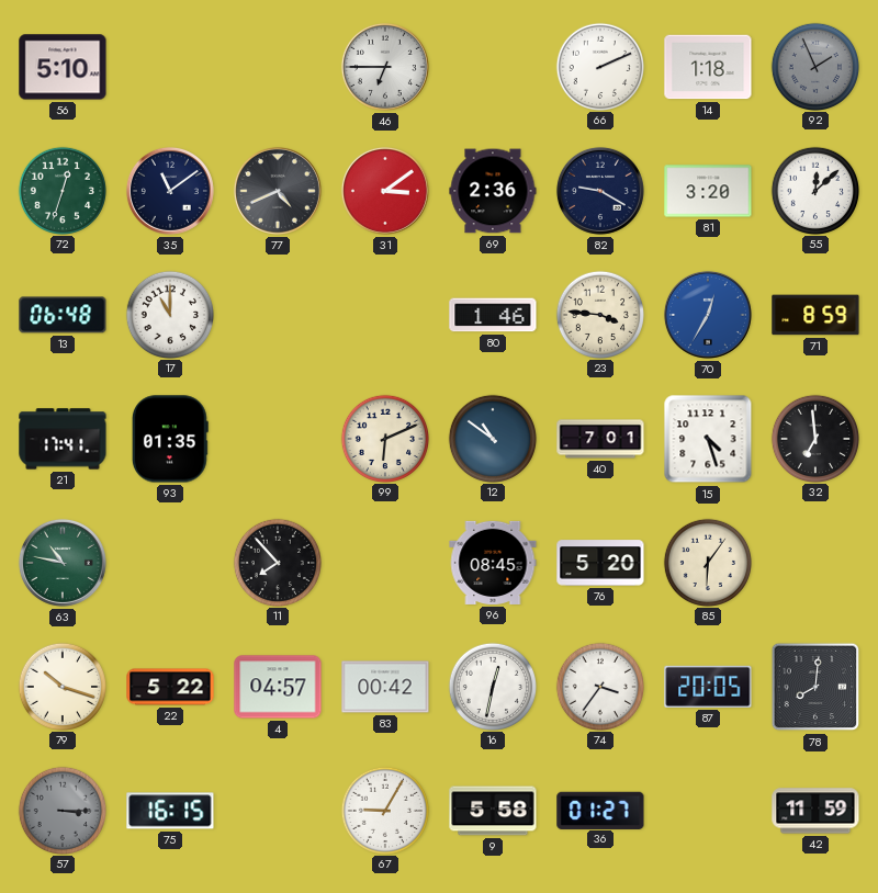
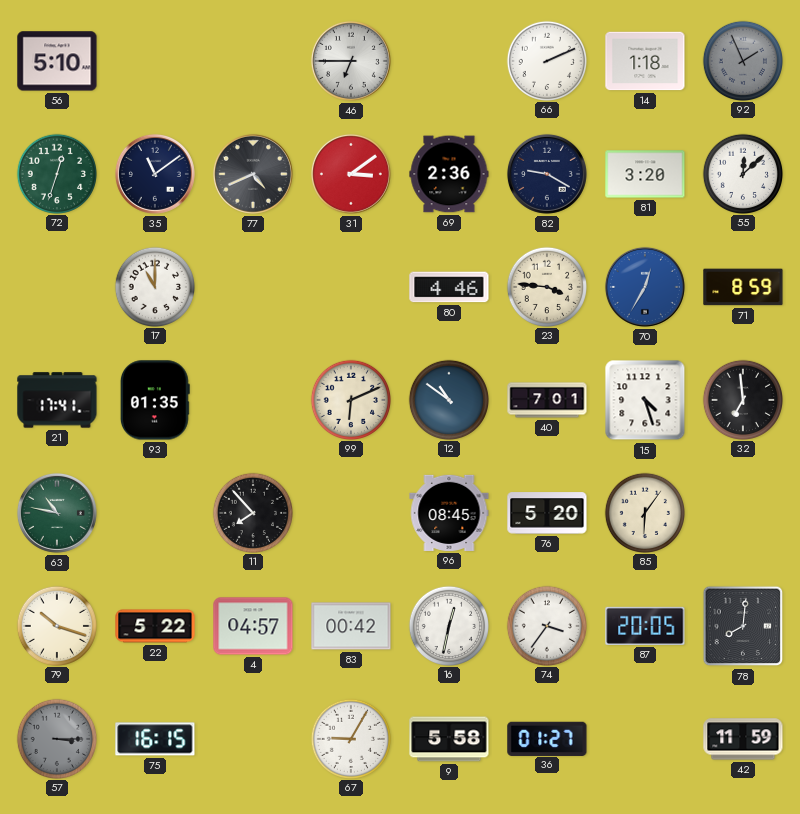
13: 06:48 -> none
80: 1:46 -> 4:46
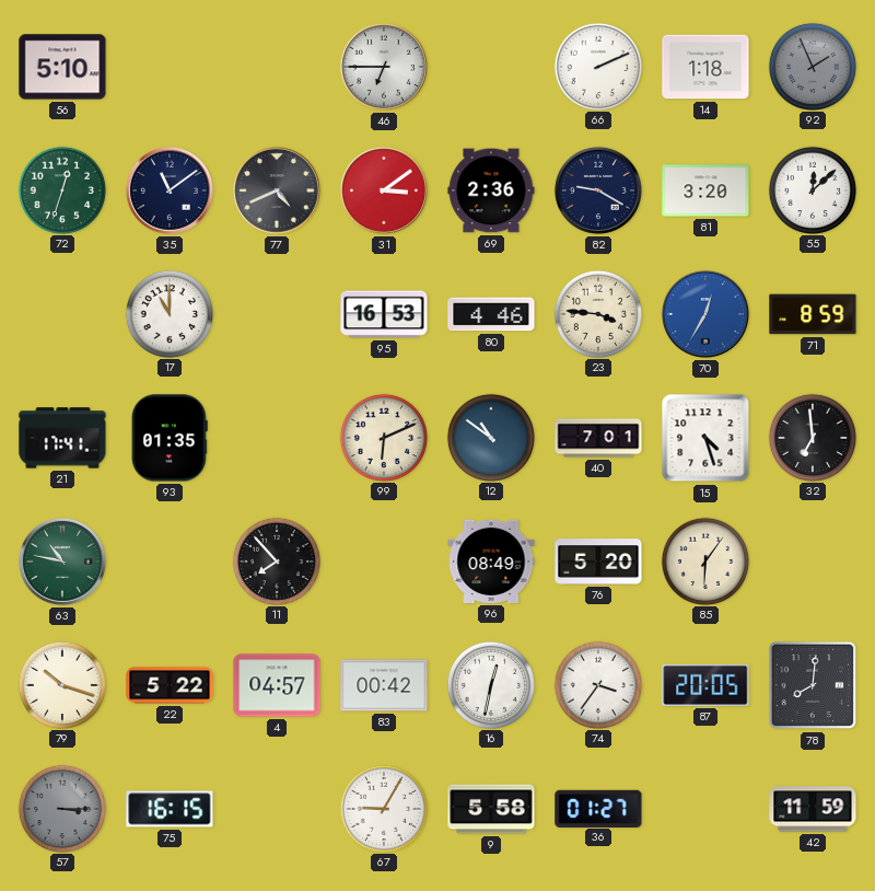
95: none -> 16:53
96: 08:45 -> 08:49
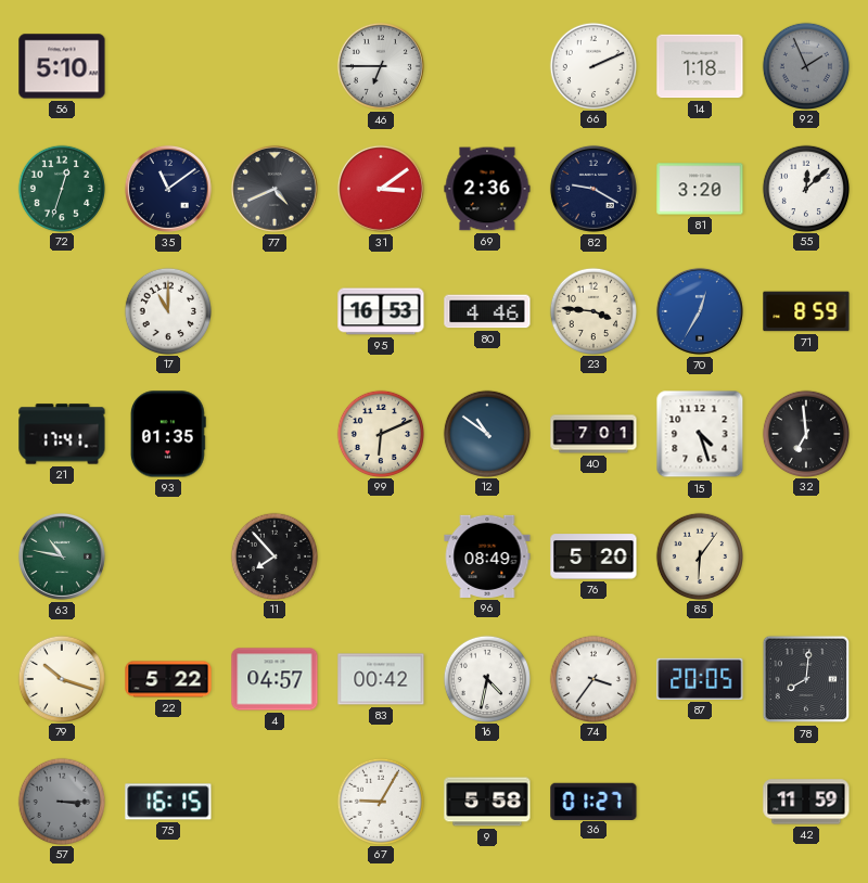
16: 12:32 -> 4:32
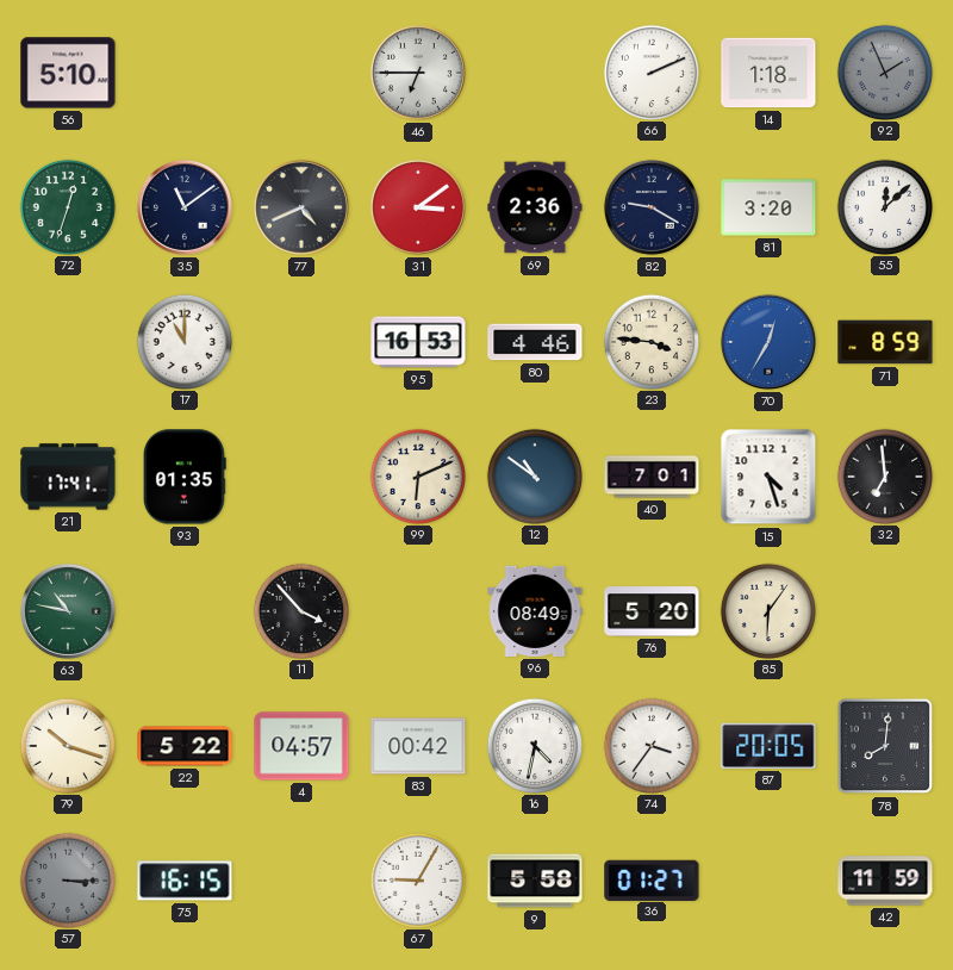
11: 7:53 -> 3:53
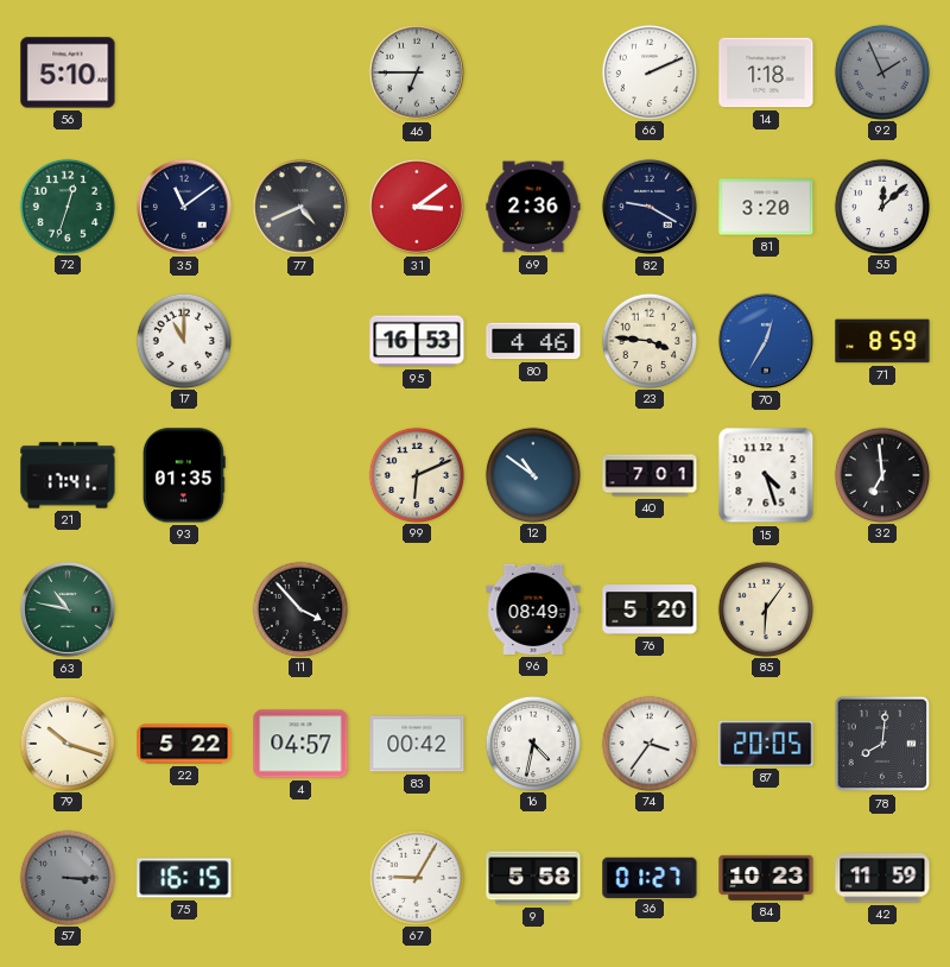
84: none -> 10:23
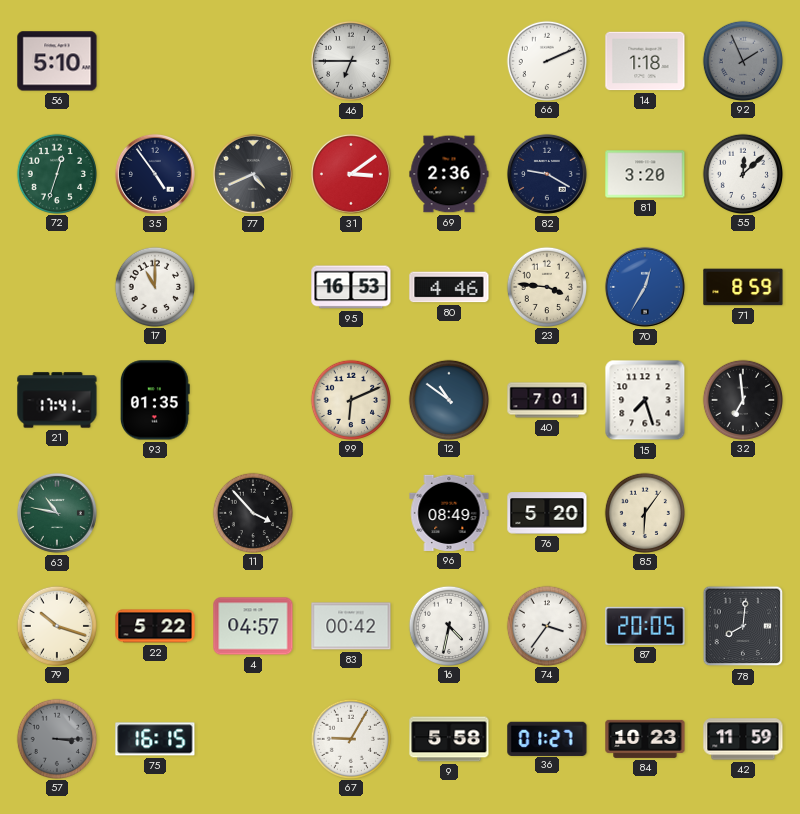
35: 11:09 -> 4:54
15: 4:27 -> 7:27
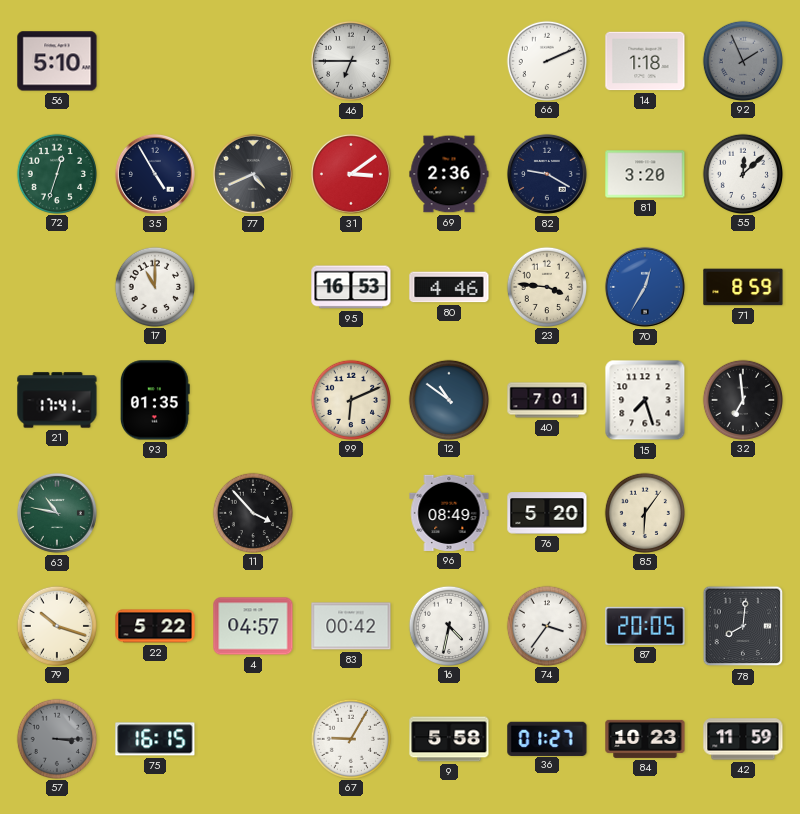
35: 4:54 -> 4:55
